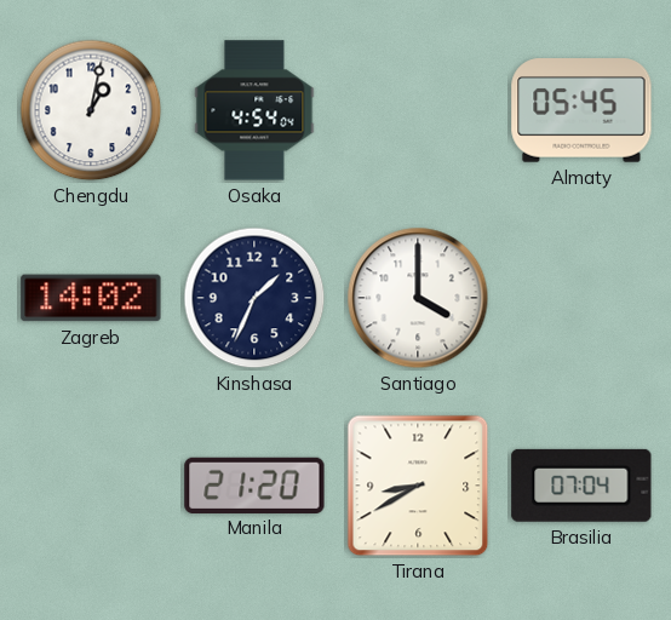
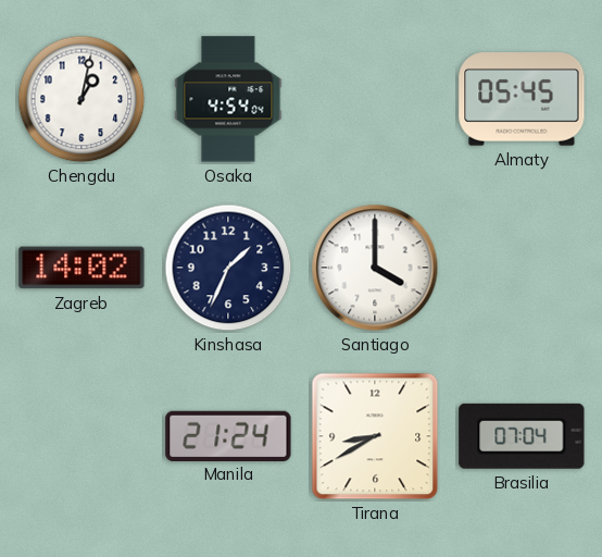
Manila: 21:20 -> 21:24
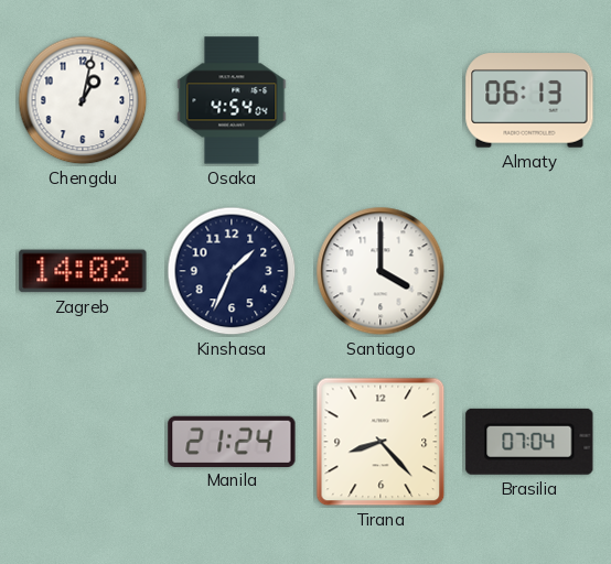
Almaty: 05:45 -> 06:13
Tirana: 8:40 -> 8:23
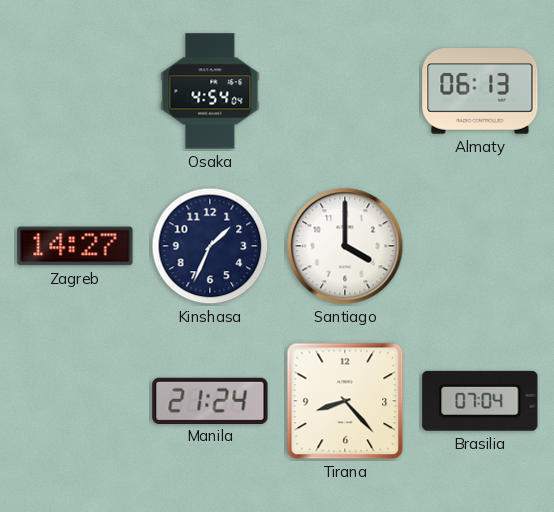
Chengdu: 1:02 -> none
Zagreb: 14:02 -> 14:27
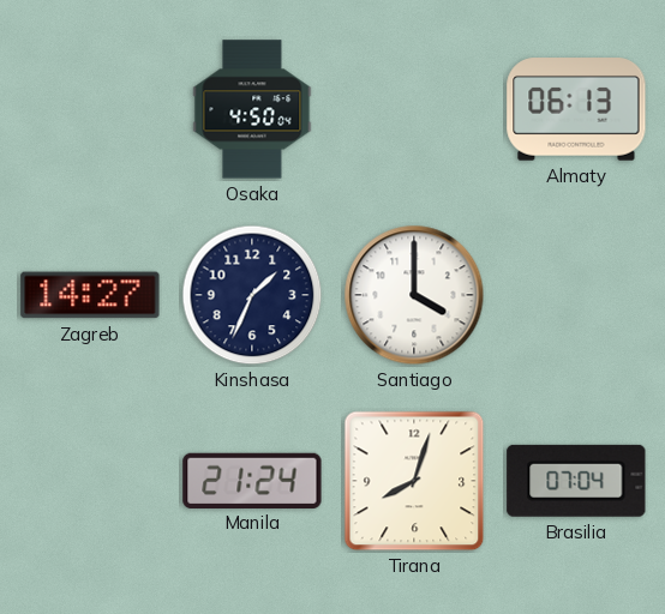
Osaka: 4:54 -> 4:50
Tirana: 8:23 -> 8:03
